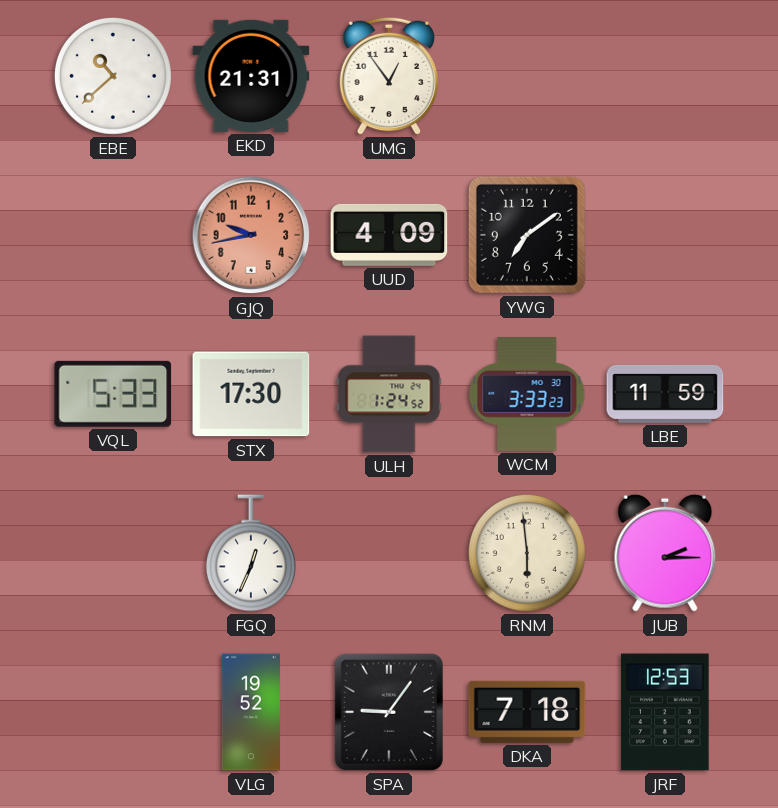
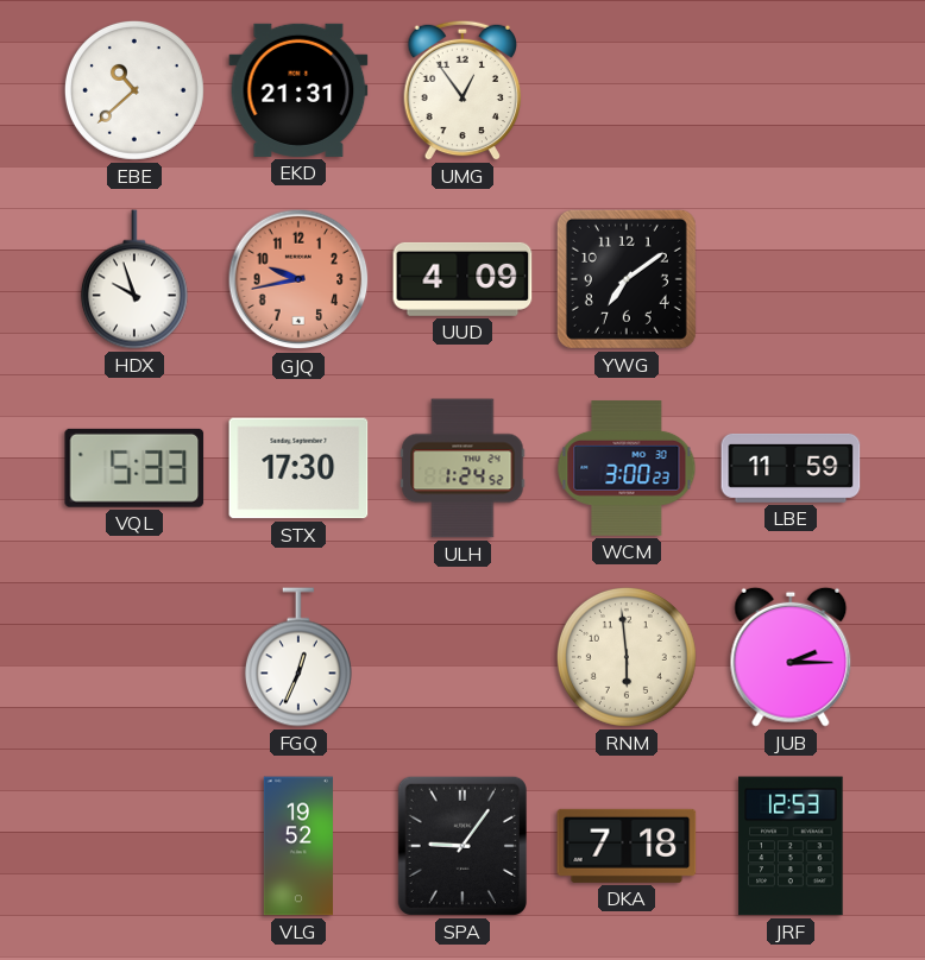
HDX: none -> 9:57
WCM: 3:33 -> 3:00
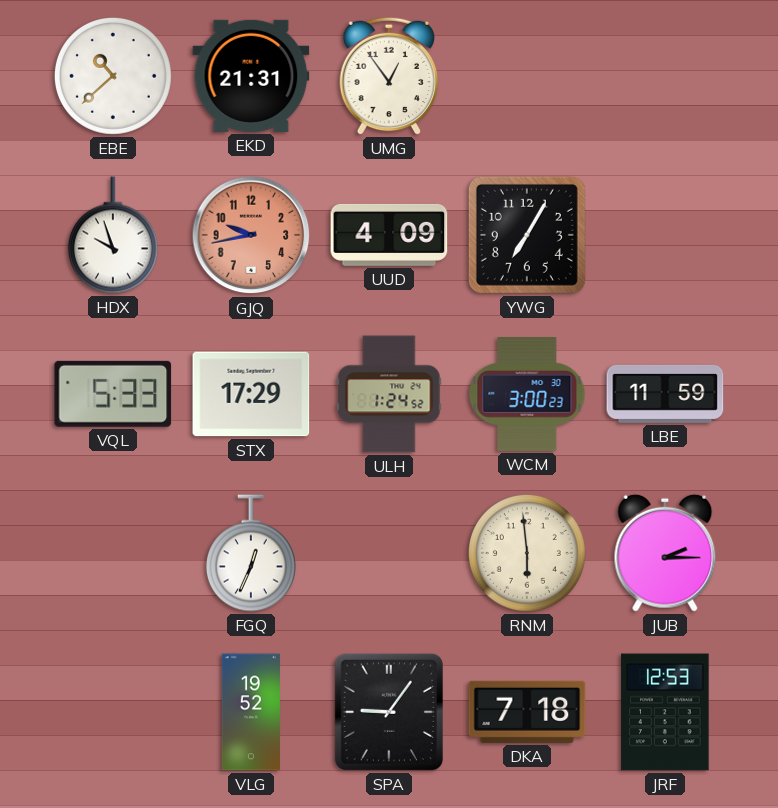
YWG: 7:09 -> 7:05
STX: 17:30 -> 17:29
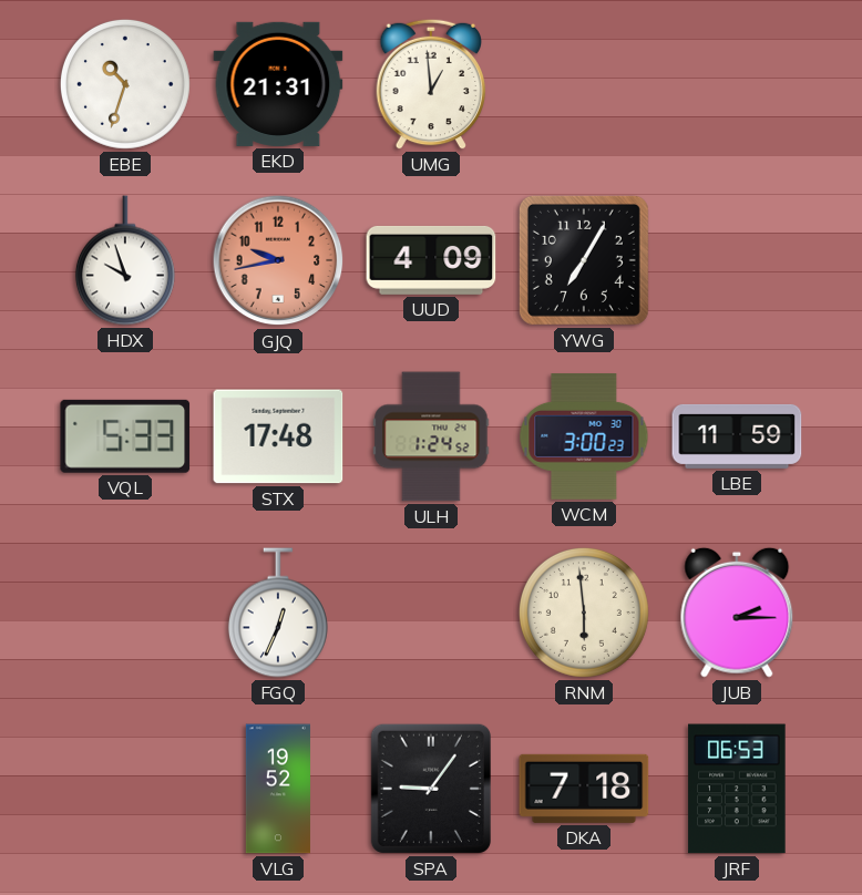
EBE: 10:38 -> 10:33
UMG: 12:54 -> 12:59
STX: 17:29 -> 17:48
JRF: 12:53 -> 06:53
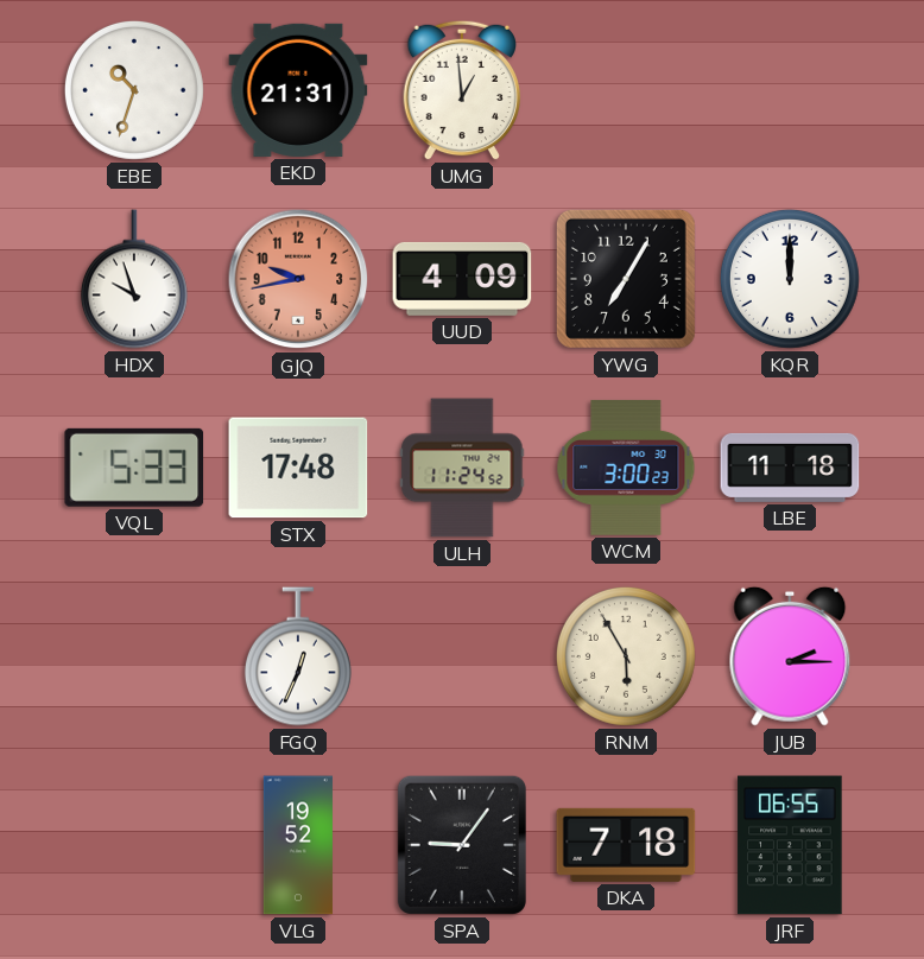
KQR: none -> 12:00
ULH: 1:24 -> 11:24
LBE: 11:59 -> 11:18
RNM: 5:59 -> 5:55
JRF: 06:53 -> 06:55
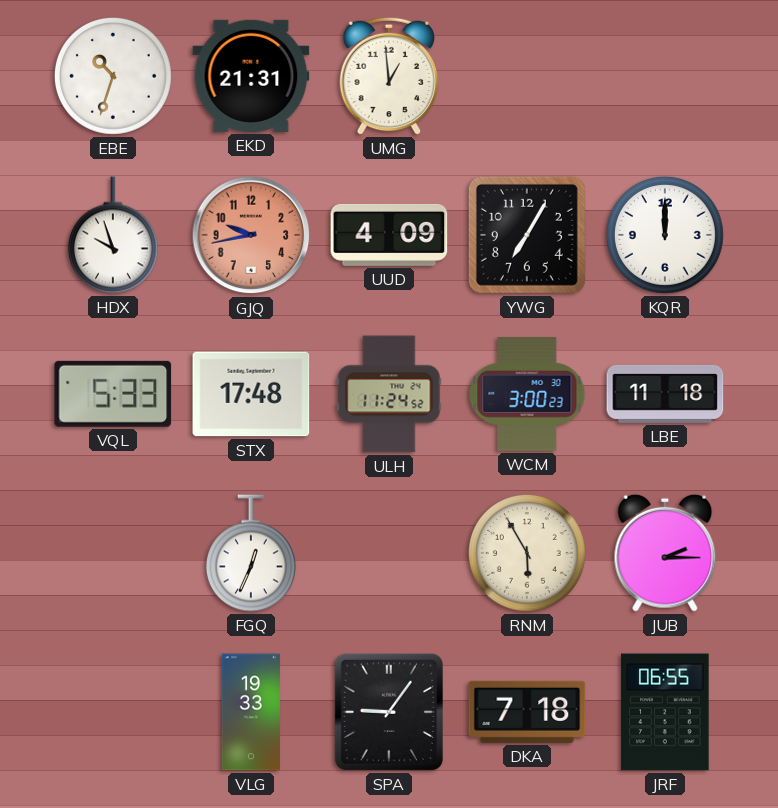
VLG: 19:52 -> 19:33
